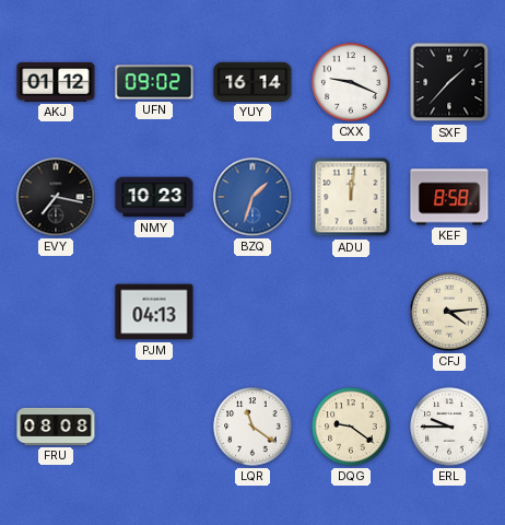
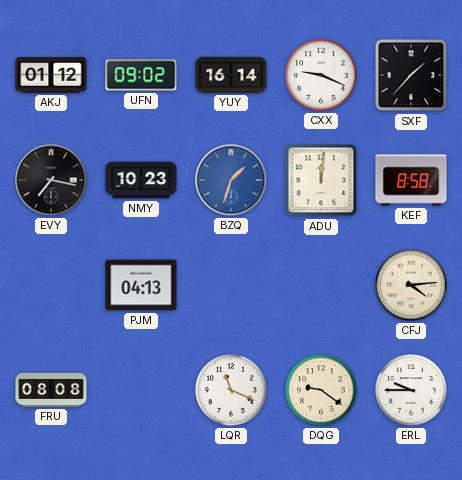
LQR: 11:21 -> 11:19
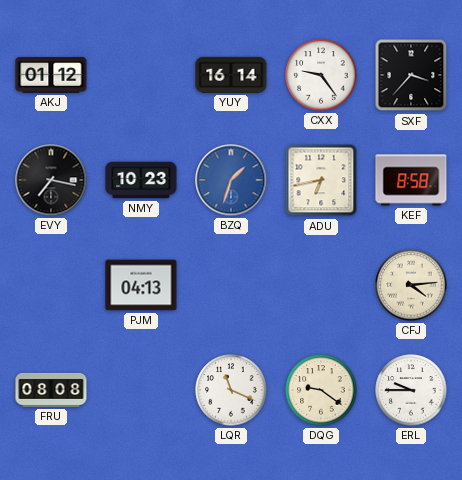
UFN: 09:02 -> none
CXX: 9:19 -> 9:24
SXF: 1:37 -> 3:37
ADU: 12:01 -> 6:43
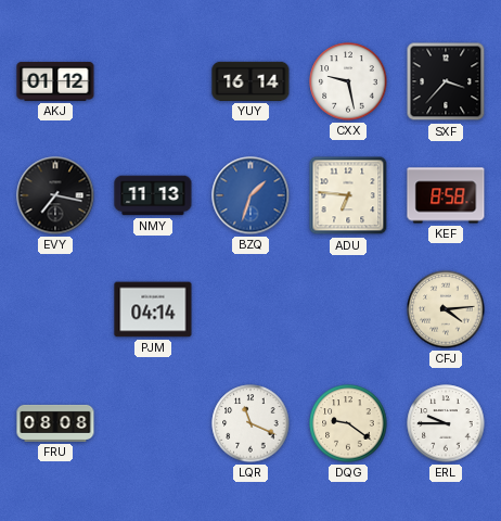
CXX: 9:24 -> 9:28
NMY: 10:23 -> 11:13
ADU: 6:43 -> 6:46
PJM: 04:13 -> 04:14
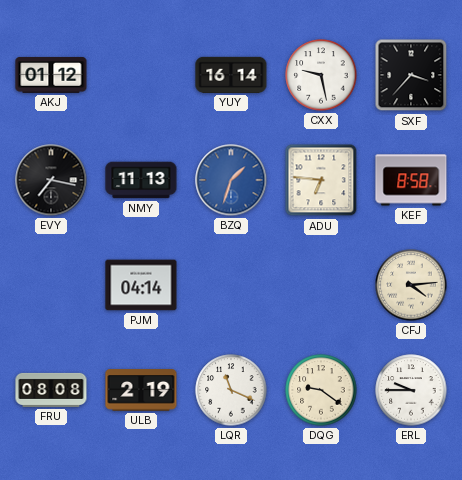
ULB: none -> 2:19
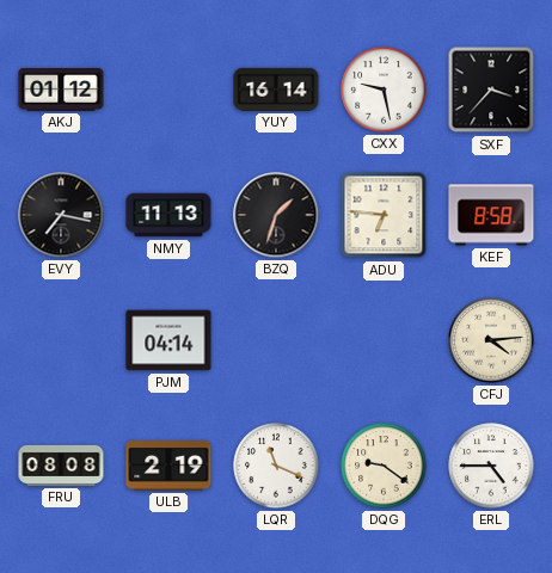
BZQ dial: blue -> black
ERL: 9:45 -> 4:45
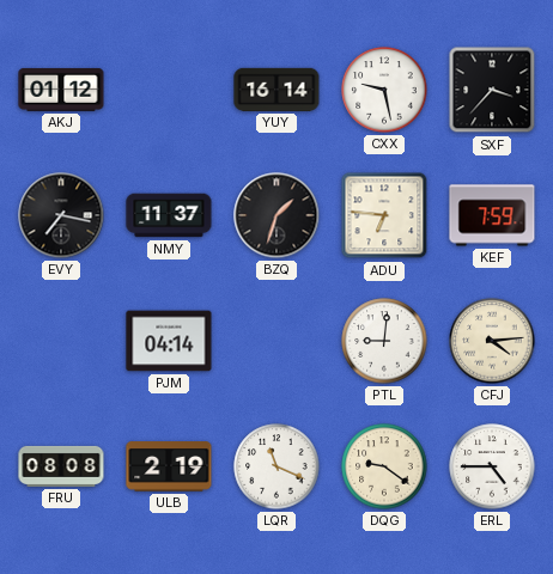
NMY: 11:13 -> 11:37
KEF: 8:58 -> 7:59
PTL: none -> 9:01
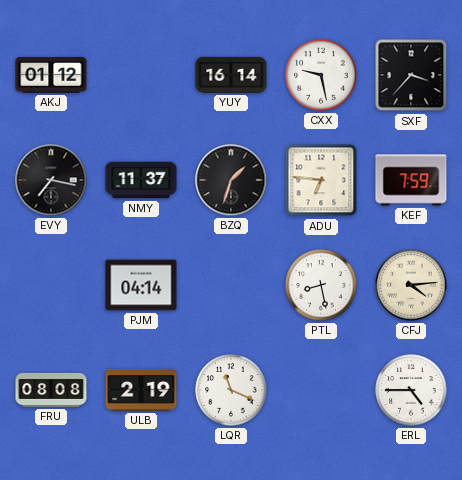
PTL: 9:01 -> 8:28
DQG: 9:21 -> none
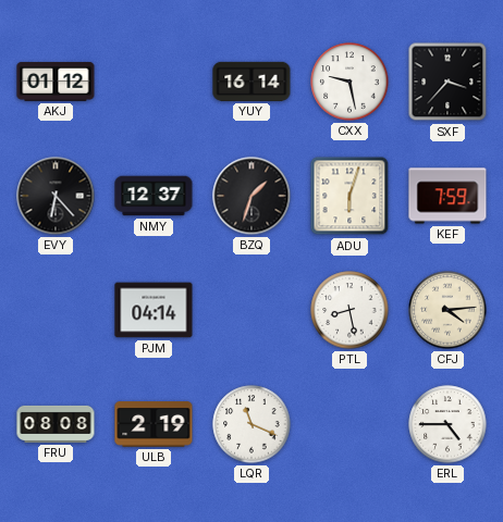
EVY: 7:17 -> 6:23
NMY: 11:37 -> 12:37
ADU: 6:46 -> 6:03
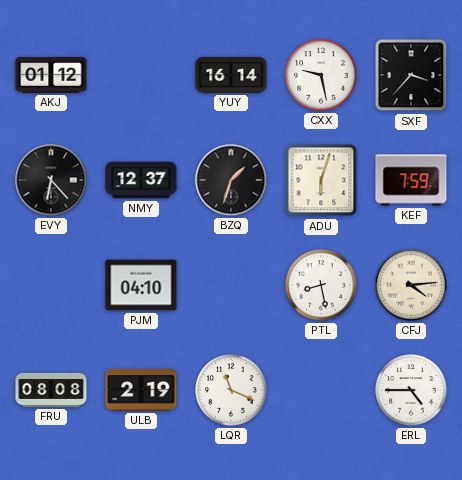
PJM: 04:14 -> 04:10
